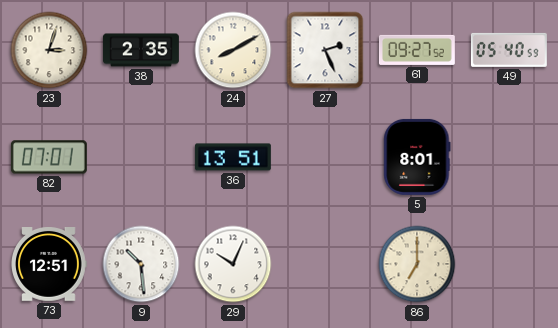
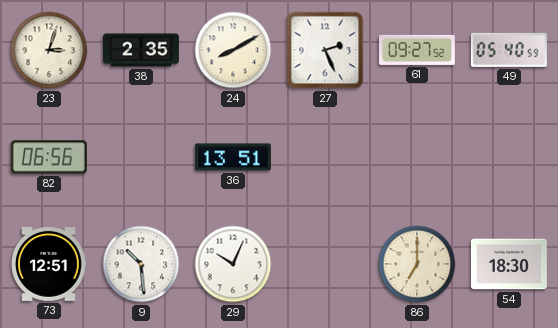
82: 07:01 -> 06:56
5: 8:01 -> none
54: none -> 18:30
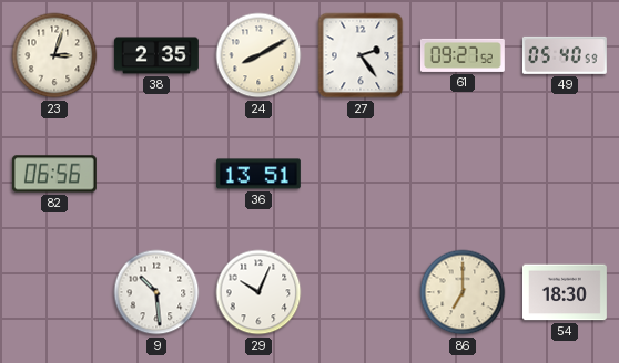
27: 2:26 -> 2:24
73: 12:51 -> none
